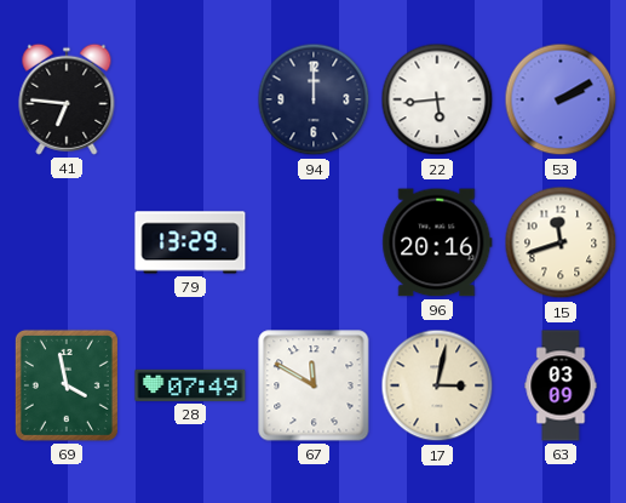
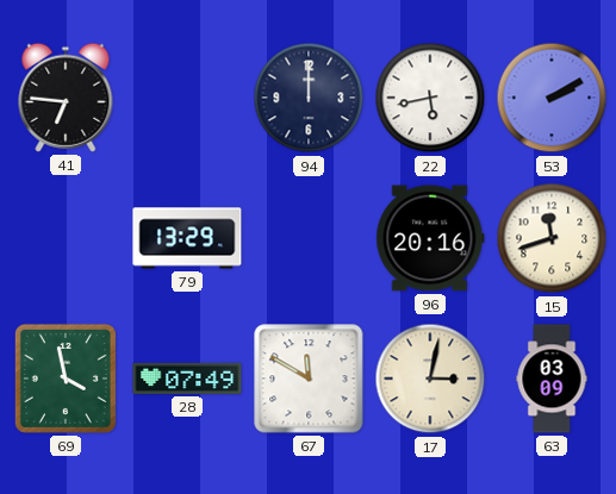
22: 5:44 -> 5:43
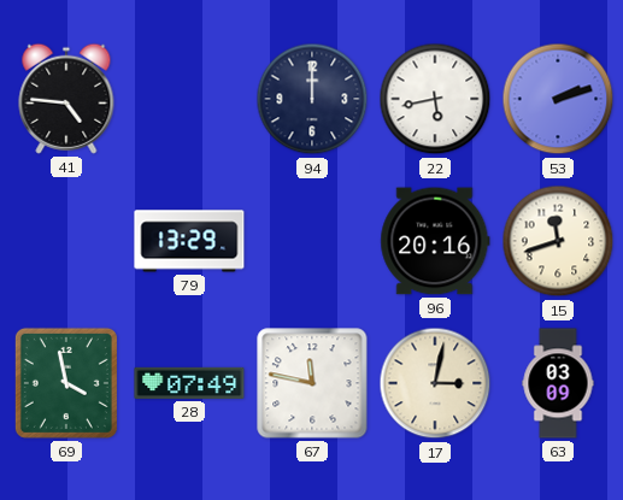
41: 6:46 -> 4:46
53: 2:10 -> 2:12
67: 11:50 -> 11:47
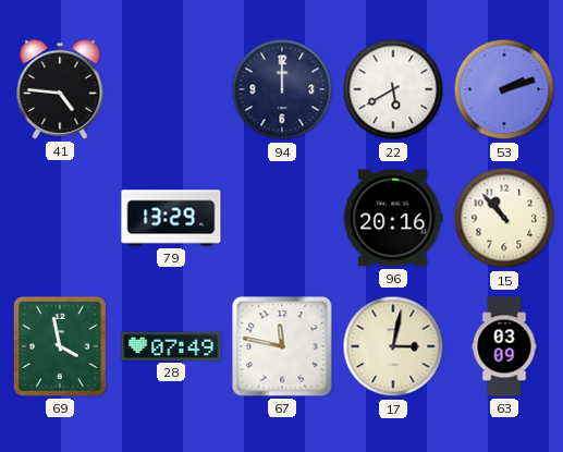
22: 5:43 -> 5:40
15: 11:42 -> 10:53
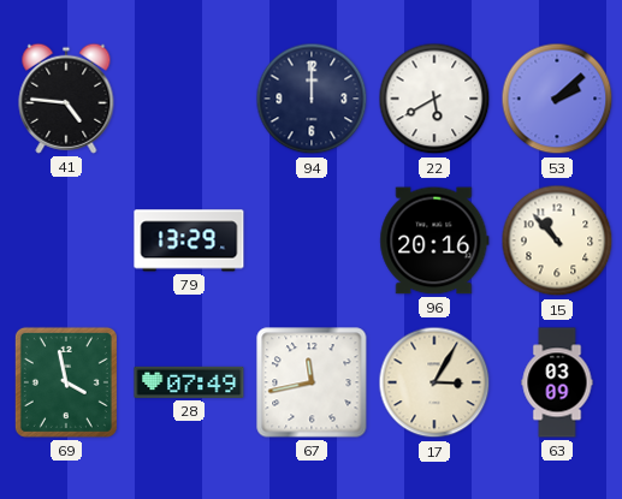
53: 2:12 -> 2:08
67: 11:47 -> 11:43
17: 3:02 -> 3:05
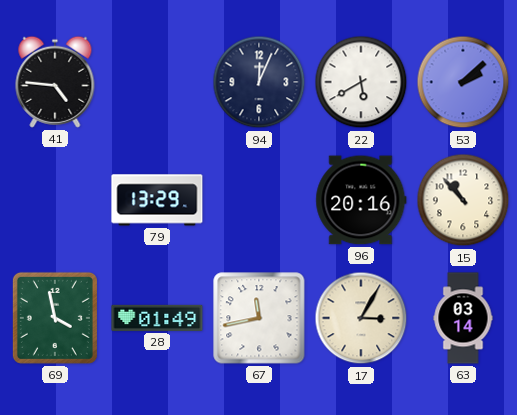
94: 12:00 -> 12:04
28: 07:49 -> 01:49
63: 03:09 -> 03:14
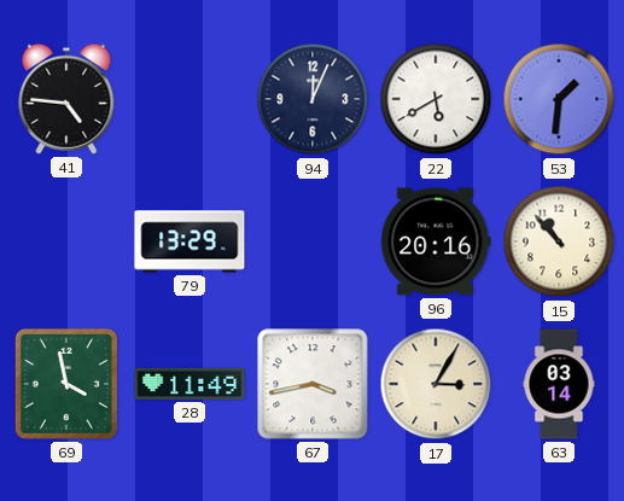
53: 2:08 -> 1:31
28: 01:49 -> 11:49
67: 11:43 -> 3:43
